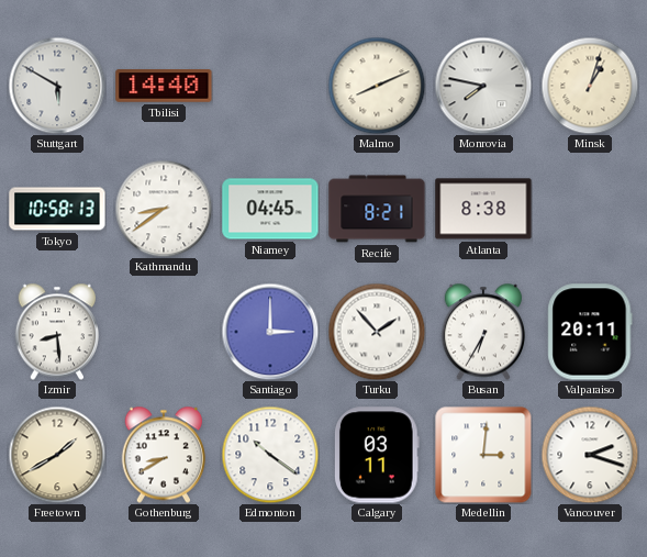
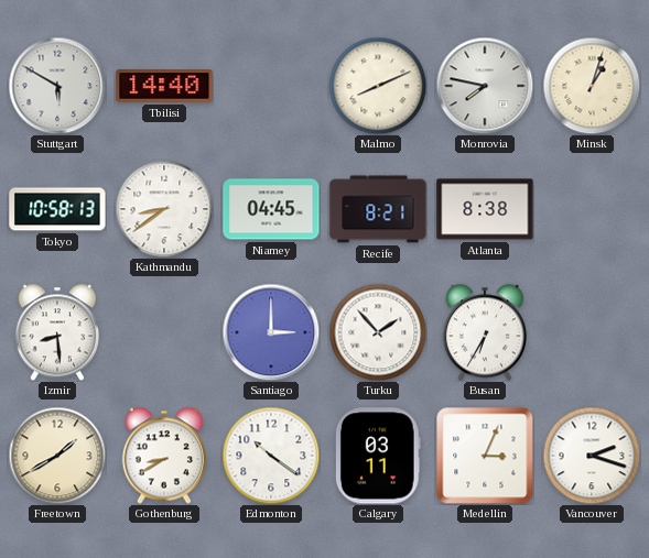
Valparaiso: 20:11 -> none
Medellin: 3:01 -> 3:04
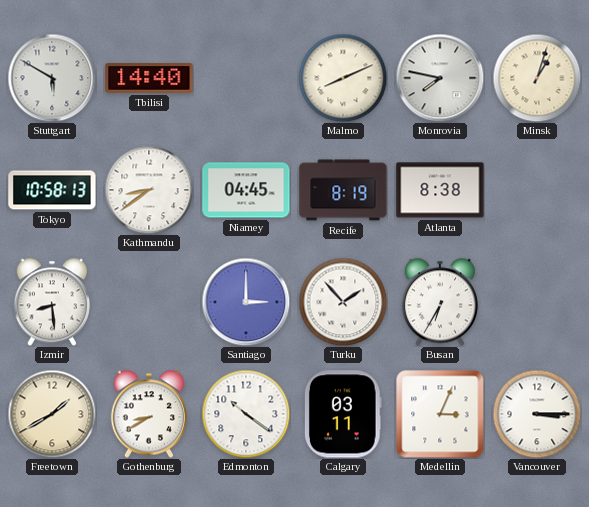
Recife: 8:21 -> 8:19
Vancouver: 2:18 -> 3:15
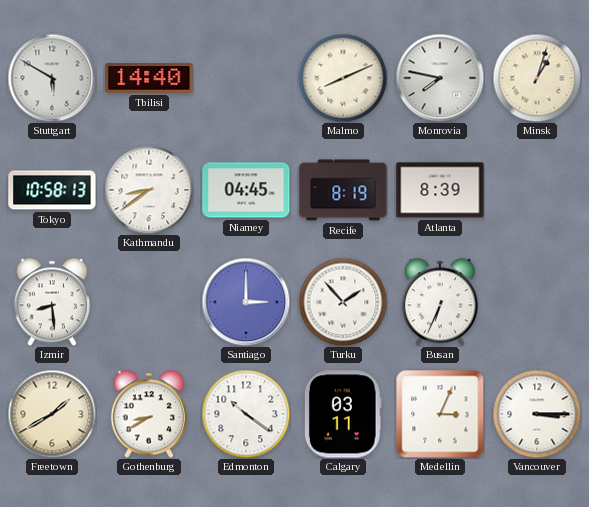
Atlanta: 8:38 -> 8:39
Busan: 6:35 -> 6:34
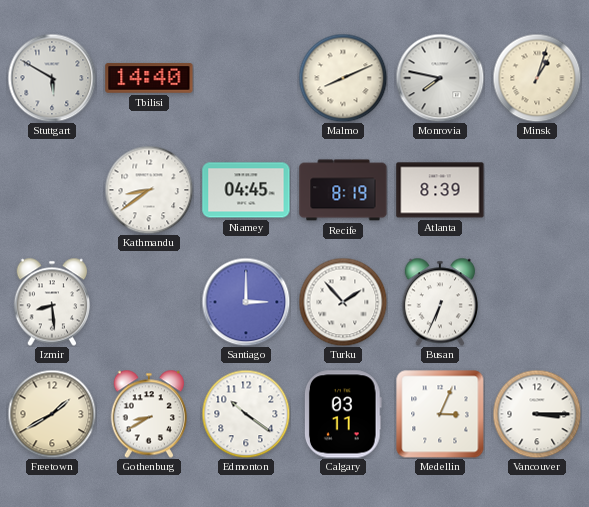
Tokyo: 10:58 -> none
